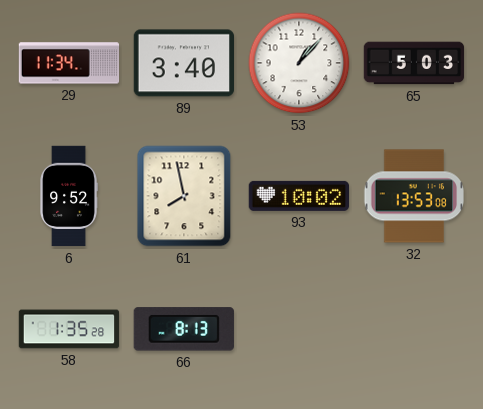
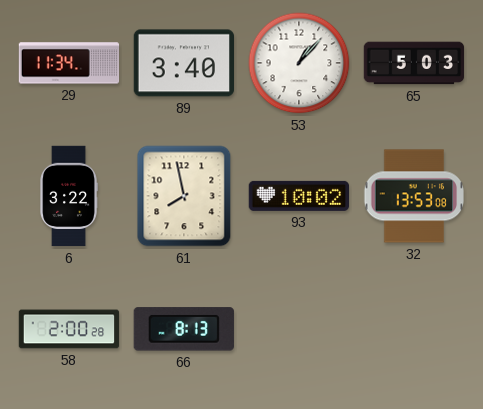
6: 9:52 -> 3:22
58: 1:35 -> 2:00
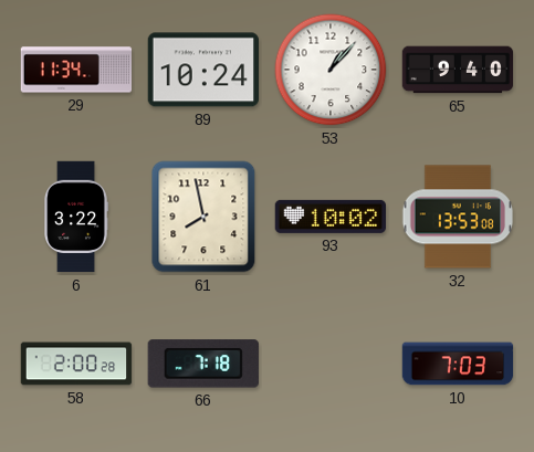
89: 3:40 -> 10:24
65: 5:03 -> 9:40
66: 8:13 -> 7:18
10: none -> 7:03
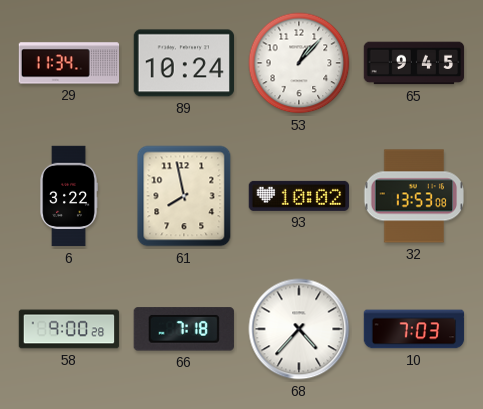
65: 9:40 -> 9:45
58: 2:00 -> 9:00
68: none -> 4:37
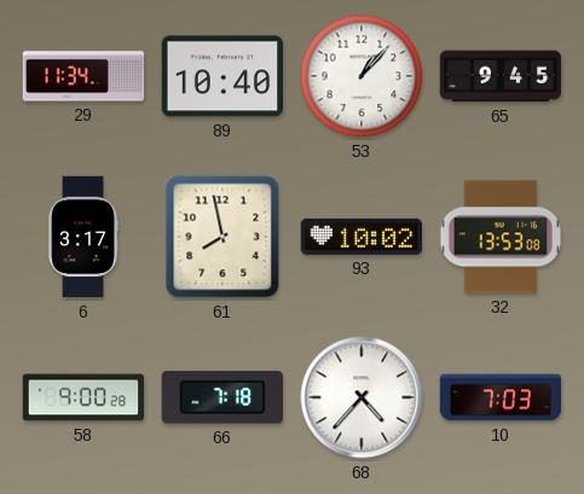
89: 10:24 -> 10:40
6: 3:22 -> 3:17
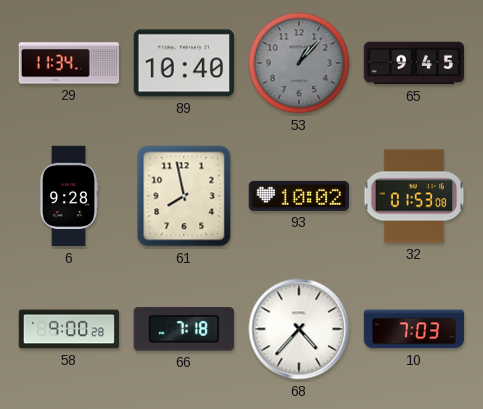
53 dial: white -> grey
6: 3:17 -> 9:28
32: 13:53 -> 01:53
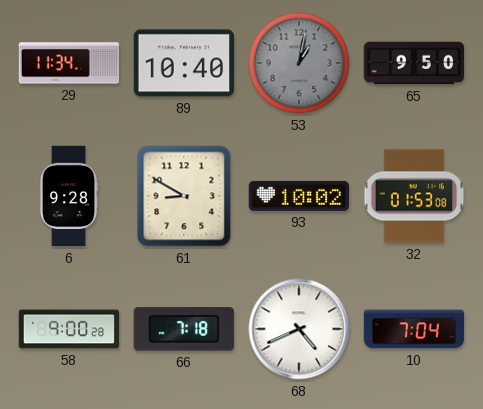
53: 1:07 -> 1:02
65: 9:45 -> 9:50
61: 7:58 -> 8:50
68: 4:37 -> 4:41
10: 7:03 -> 7:04
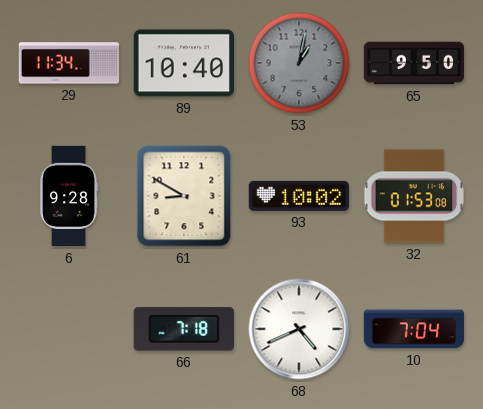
58: 9:00 -> none
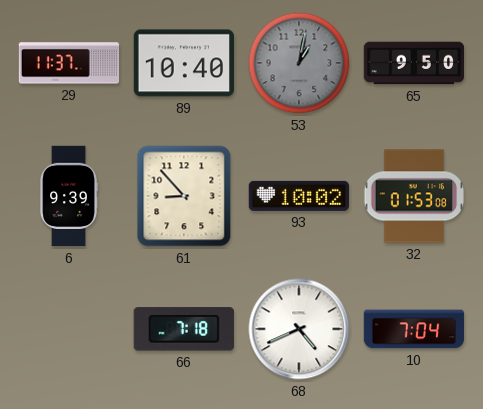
29: 11:34 -> 11:37
6: 9:28 -> 9:39
61: 8:50 -> 8:53
